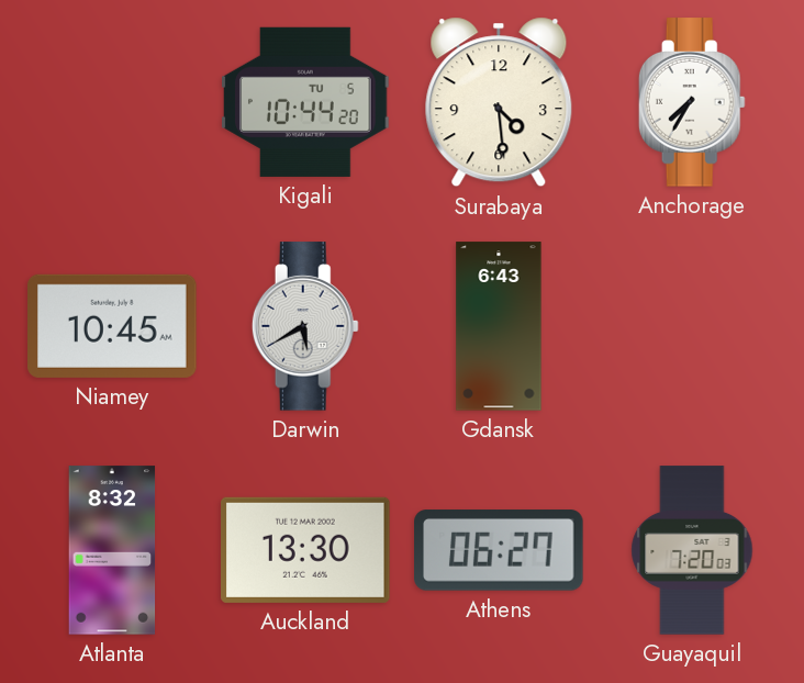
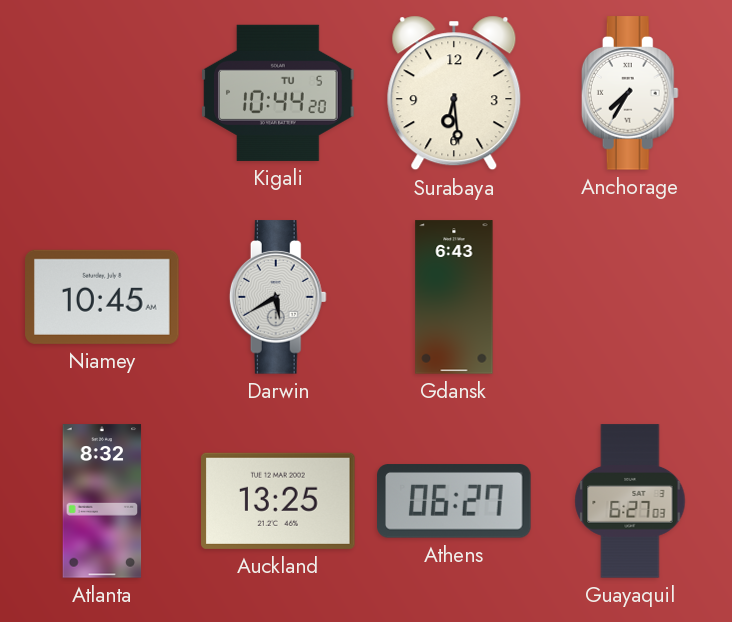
Surabaya: 4:29 -> 6:29
Auckland: 13:30 -> 13:25
Guayaquil: 7:20 -> 6:27
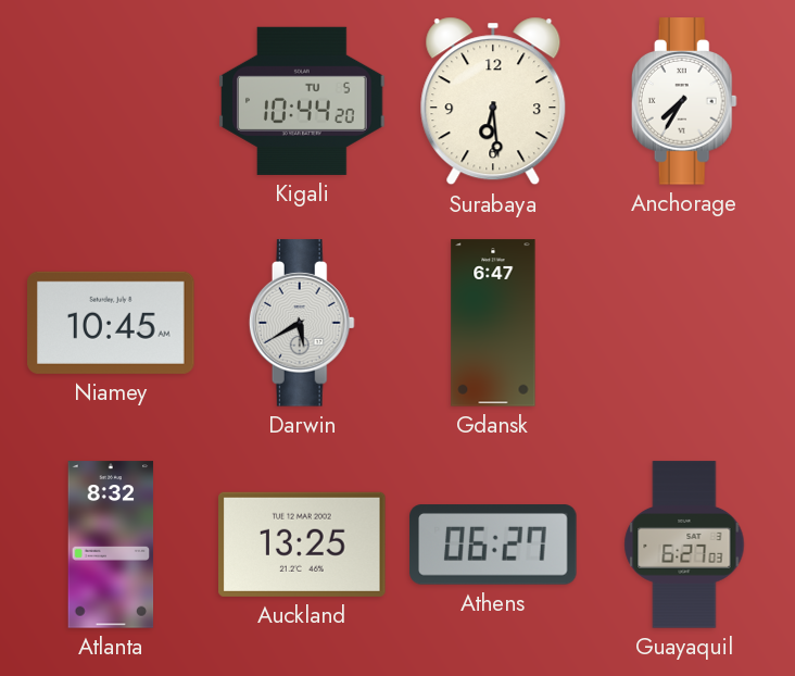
Gdansk: 6:43 -> 6:47
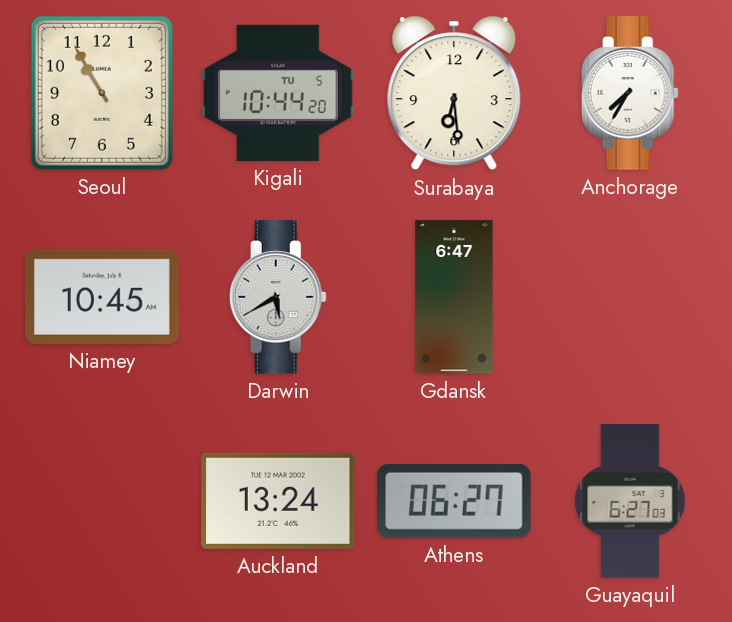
Seoul: none -> 10:55
Atlanta: 8:32 -> none
Auckland: 13:25 -> 13:24
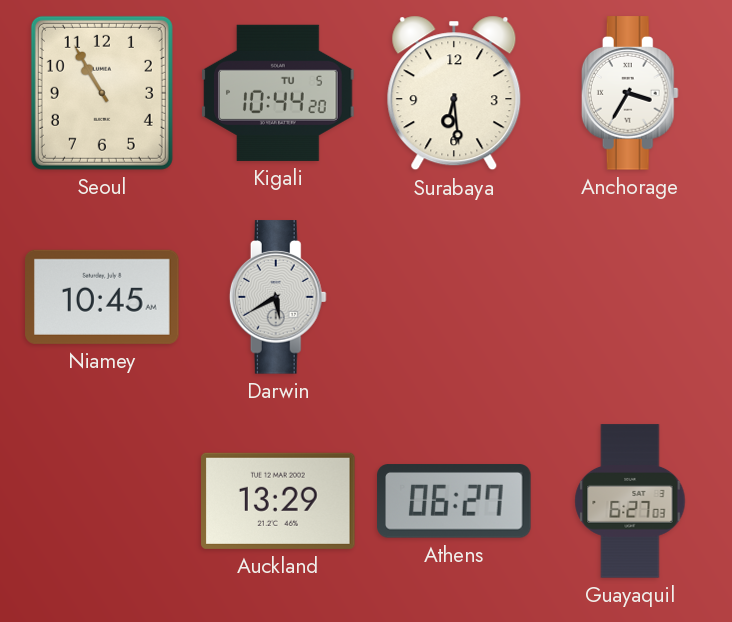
Anchorage: 7:35 -> 3:35
Gdansk: 6:47 -> none
Auckland: 13:24 -> 13:29
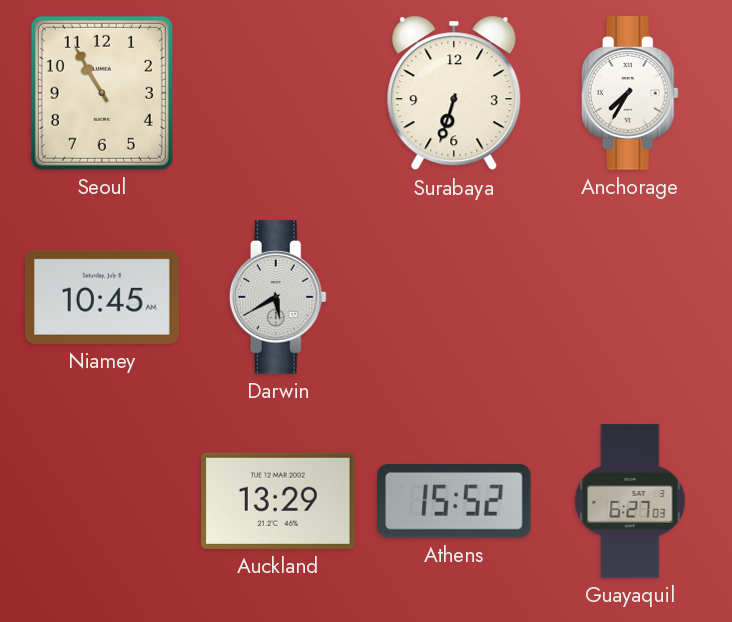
Kigali: 10:44 -> none
Surabaya: 6:29 -> 6:33
Anchorage: 3:35 -> 7:35
Athens: 06:27 -> 15:52
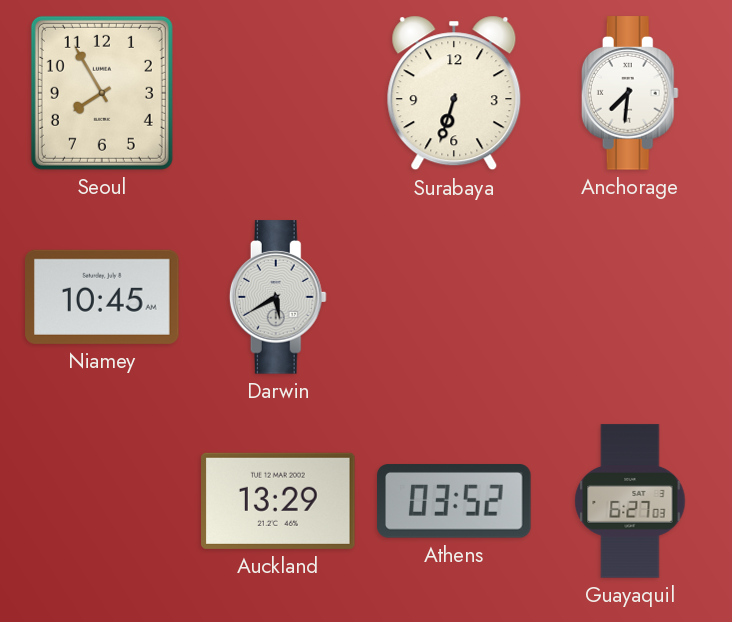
Seoul: 10:55 -> 7:55
Anchorage: 7:35 -> 7:31
Athens: 15:52 -> 03:52
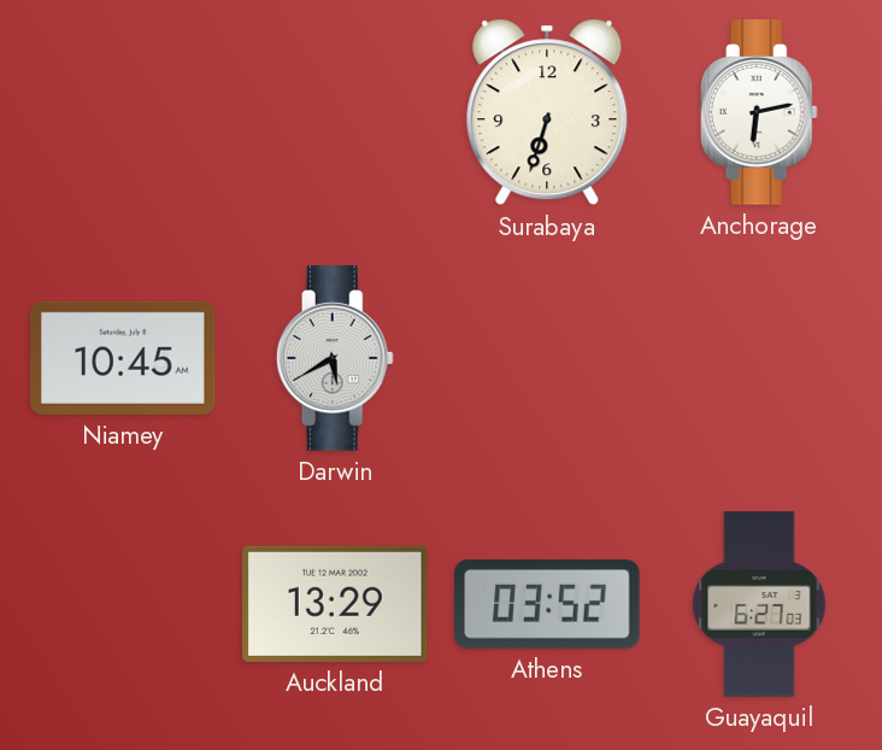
Seoul: 7:55 -> none
Anchorage: 7:31 -> 6:13
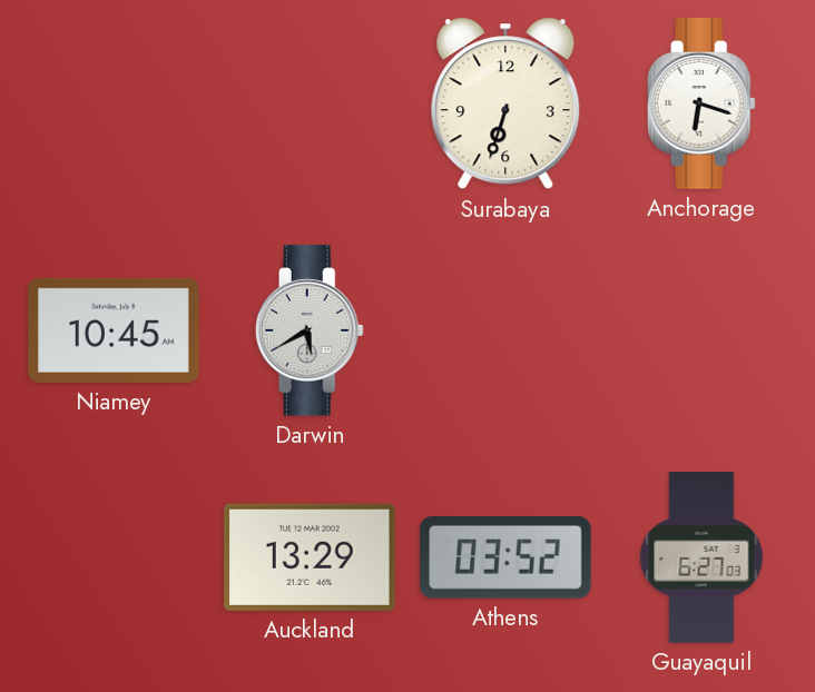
Anchorage: 6:13 -> 6:18
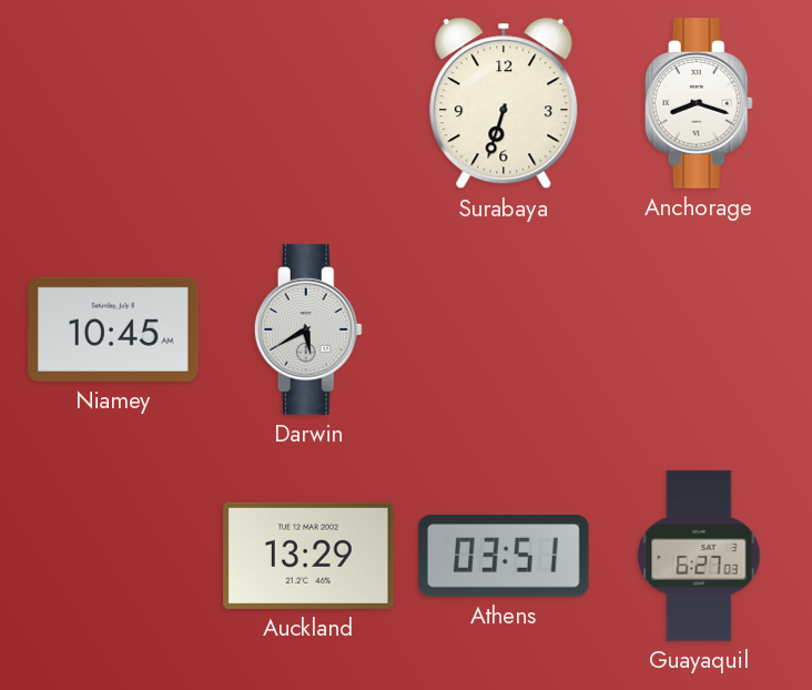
Anchorage: 6:18 -> 8:18
Athens: 03:52 -> 03:51
